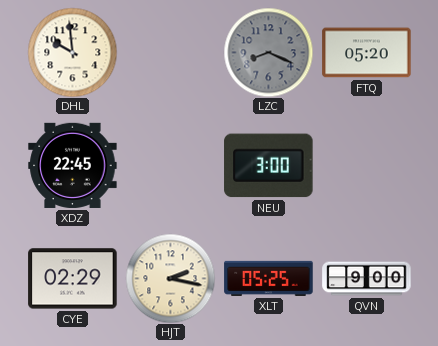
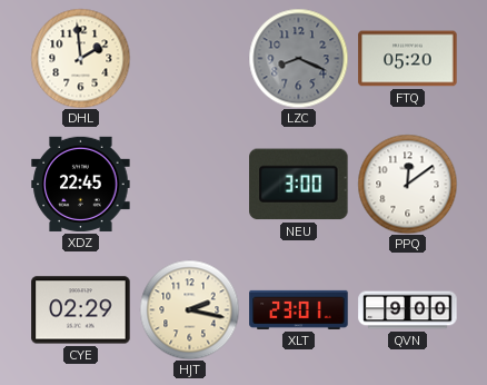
DHL: 9:59 -> 1:59
PPQ: none -> 12:09
XLT: 05:25 -> 23:01
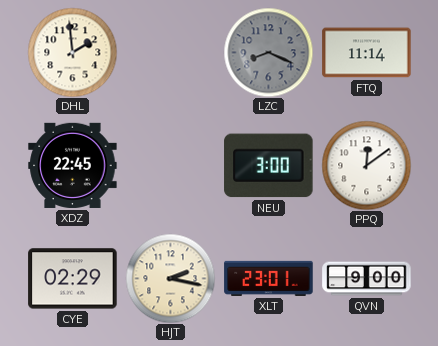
FTQ: 05:20 -> 11:14
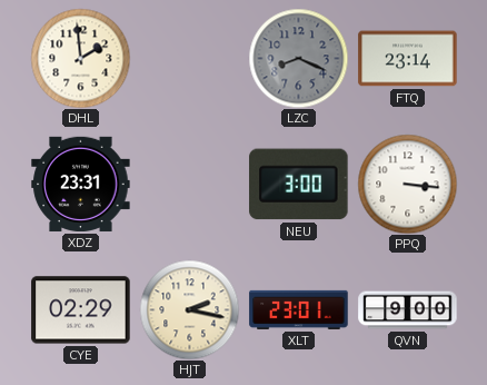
FTQ: 11:14 -> 23:14
XDZ: 22:45 -> 23:31
PPQ: 12:09 -> 3:16
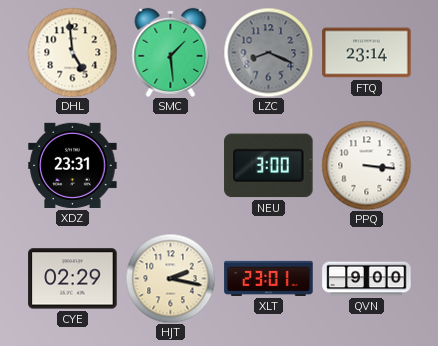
DHL: 1:59 -> 4:59
SMC: none -> 1:29
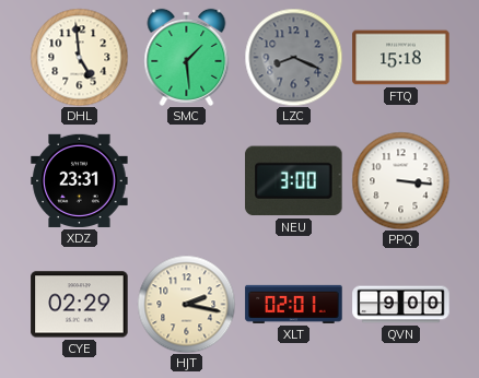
FTQ: 23:14 -> 15:18
XLT: 23:01 -> 02:01
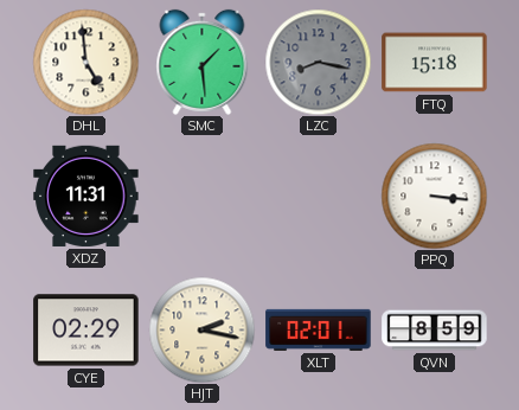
LZC: 8:19 -> 8:17
XDZ: 23:31 -> 11:31
NEU: 3:00 -> none
QVN: 9:00 -> 8:59
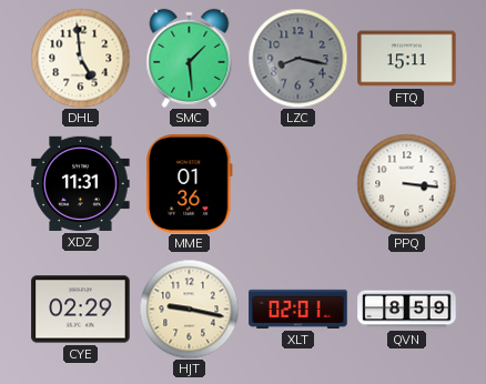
FTQ: 15:18 -> 15:11
MME: none -> 01:36
HJT: 2:17 -> 9:17
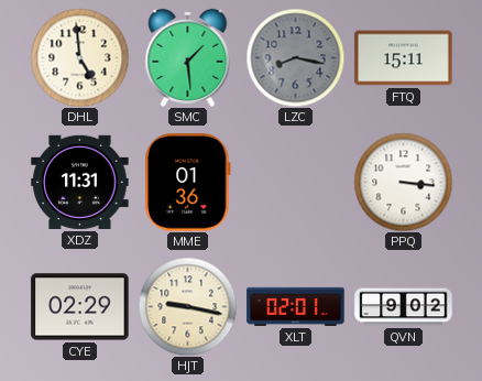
QVN: 8:59 -> 9:02
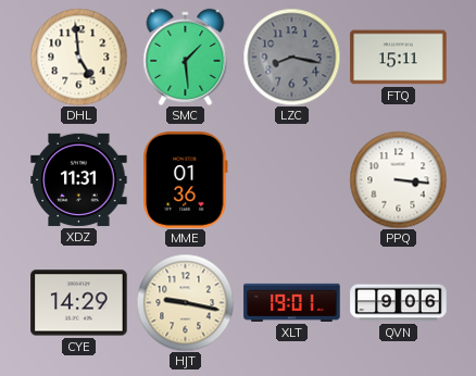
CYE: 02:29 -> 14:29
XLT: 02:01 -> 19:01
QVN: 9:02 -> 9:06
